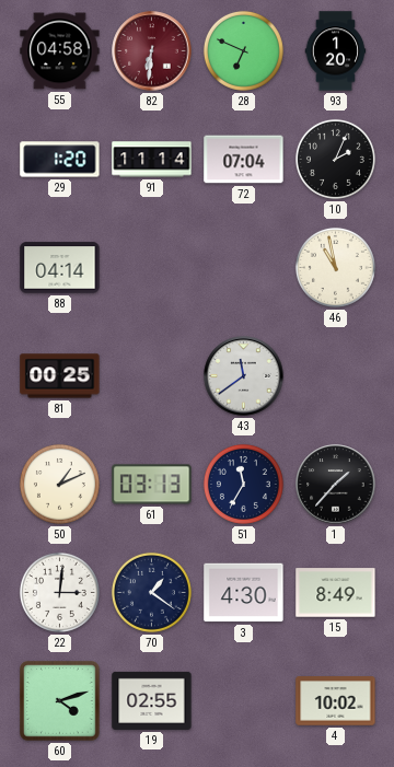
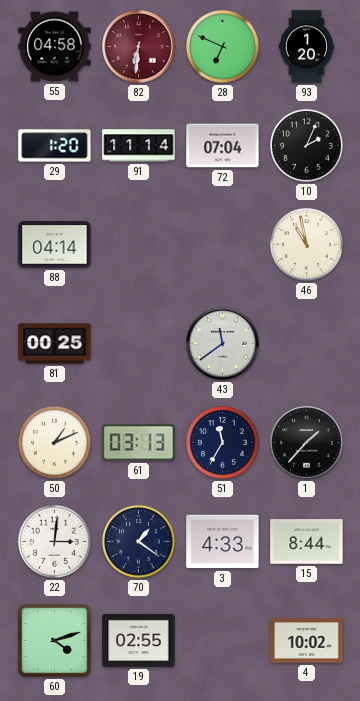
3: 4:30 -> 4:33
15: 8:49 -> 8:44
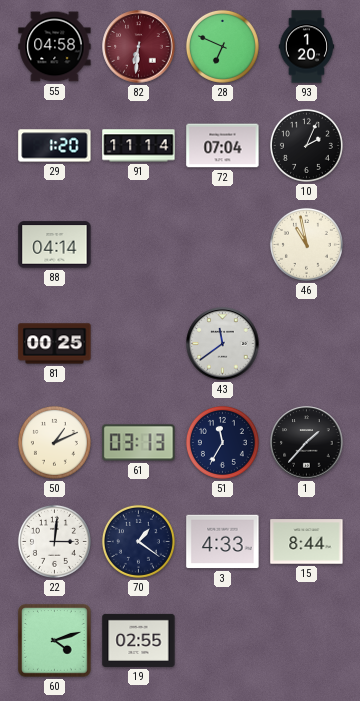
4: 10:02 -> none
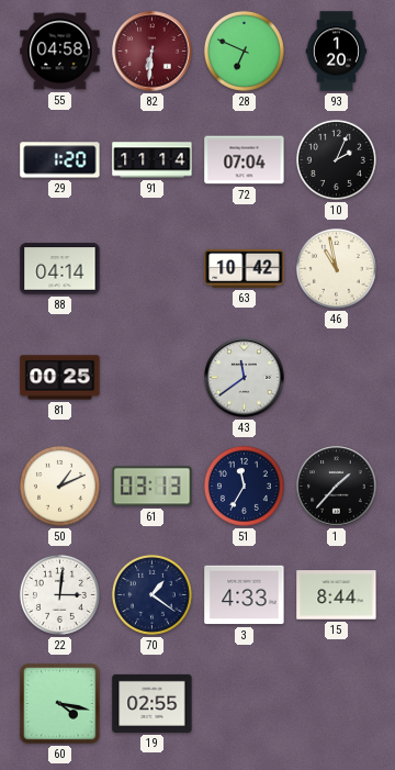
63: none -> 10:42
60: 4:12 -> 4:17
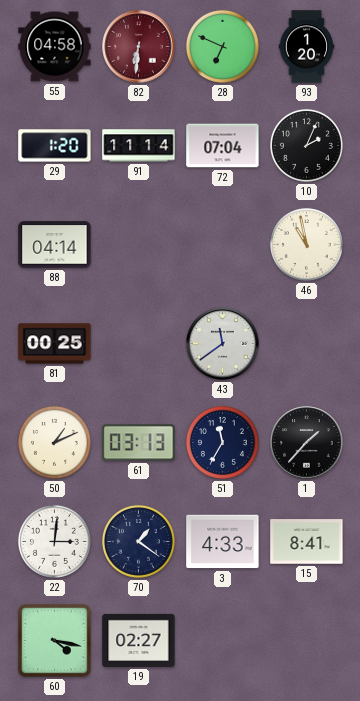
63: 10:42 -> none
15: 8:44 -> 8:41
19: 02:55 -> 02:27
